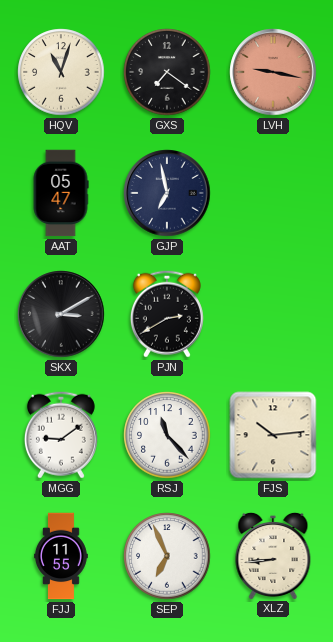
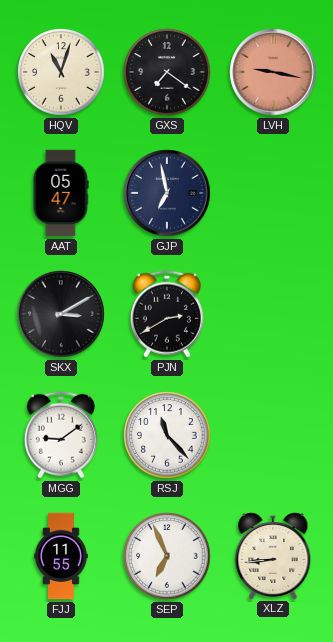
FJS: 10:14 -> none
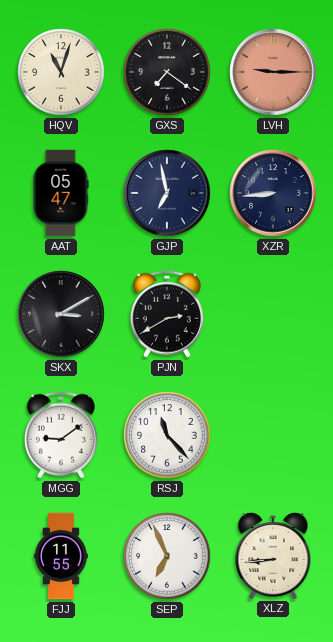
LVH: 9:17 -> 9:15
XZR: none -> 8:44
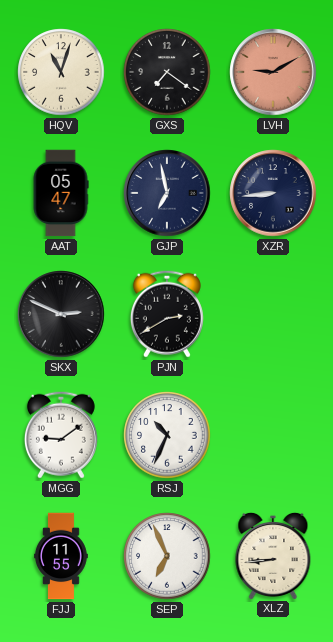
LVH: 9:15 -> 9:10
SKX: 3:10 -> 2:49
RSJ: 11:23 -> 10:34
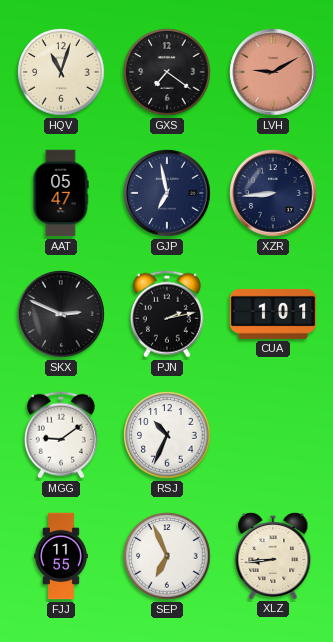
PJN: 2:40 -> 2:13
CUA: none -> 1:01
